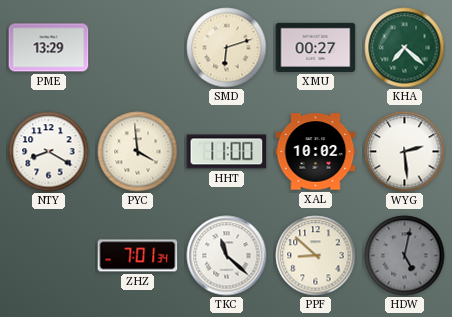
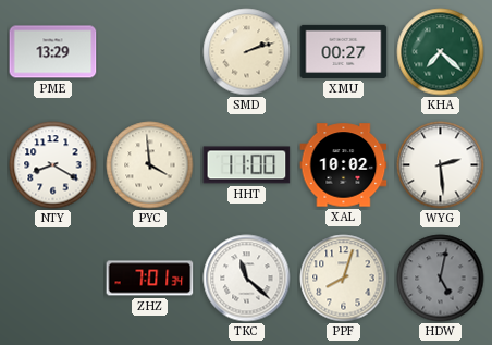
SMD: 6:12 -> 2:12
PPF: 8:52 -> 8:03
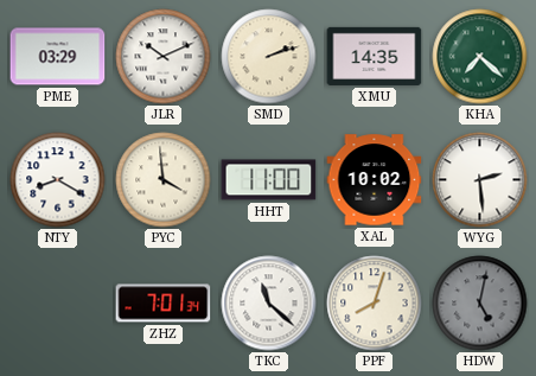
PME: 13:29 -> 03:29
JLR: none -> 10:11
XMU: 00:27 -> 14:35
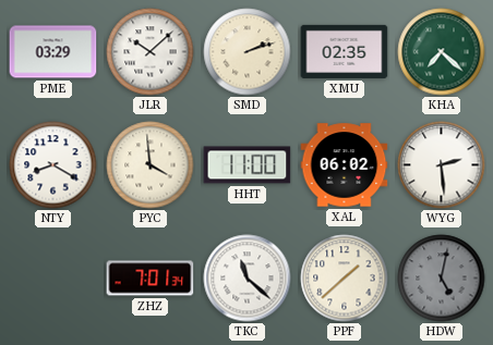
JLR: 10:11 -> 10:08
XMU: 14:35 -> 02:35
XAL: 10:02 -> 06:02
PPF: 8:03 -> 1:38
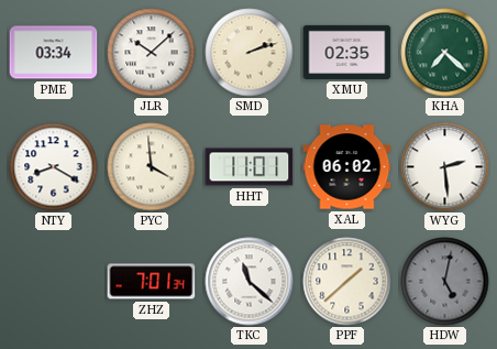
PME: 03:29 -> 03:34
HHT: 11:00 -> 11:01
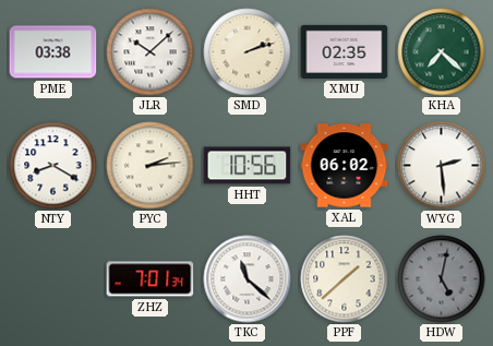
PME: 03:34 -> 03:38
PYC: 3:59 -> 2:14
HHT: 11:01 -> 10:56
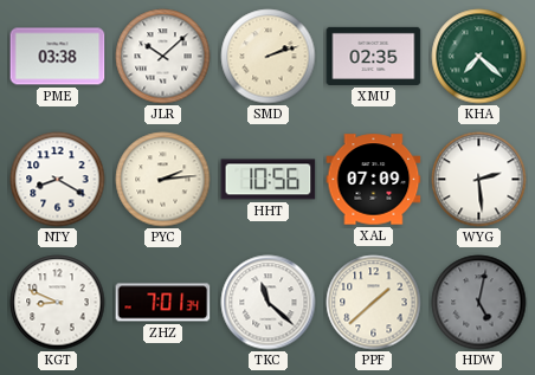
XAL: 06:02 -> 07:09
KGT: none -> 8:49
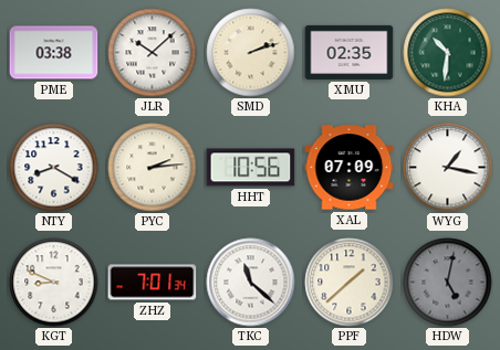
KHA: 7:22 -> 10:31
WYG: 2:29 -> 1:17
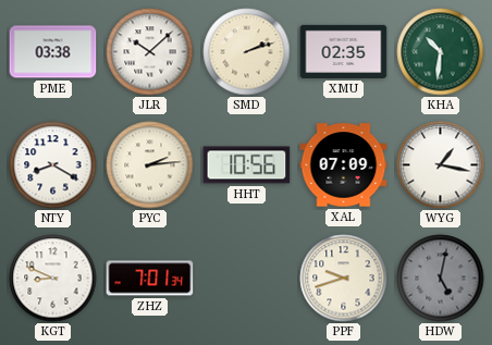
TKC: 11:22 -> none
PPF: 1:38 -> 9:42
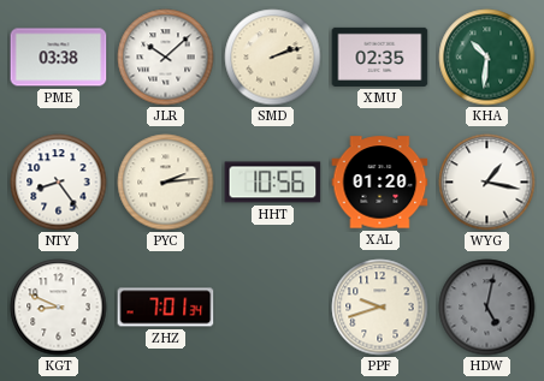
NTY: 8:20 -> 8:24
XAL: 07:09 -> 01:20
